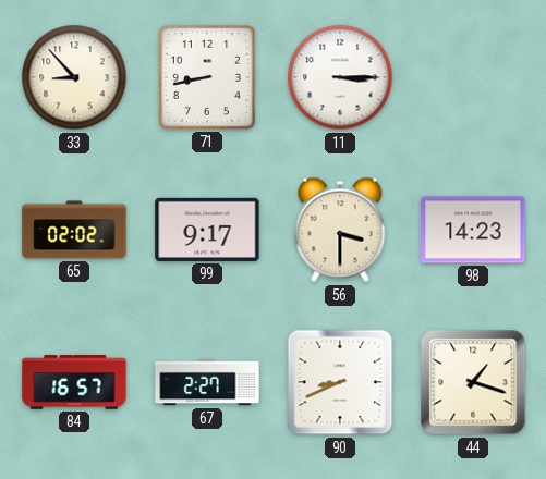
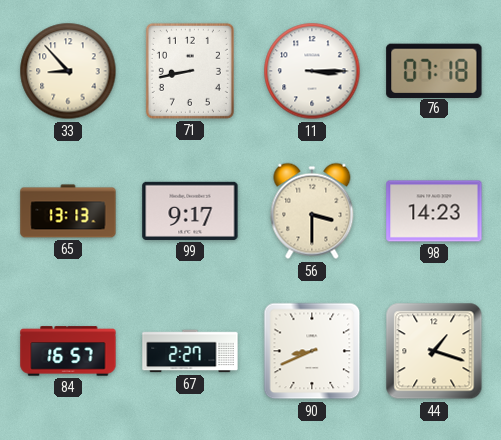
76: none -> 07:18
65: 02:02 -> 13:13
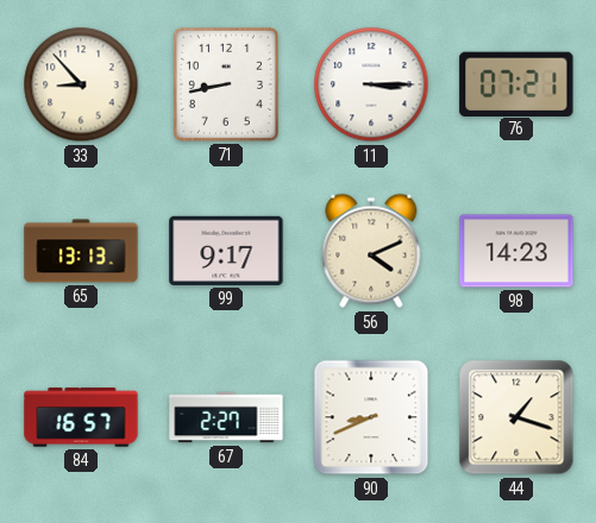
76: 07:18 -> 07:21
56: 3:30 -> 4:11
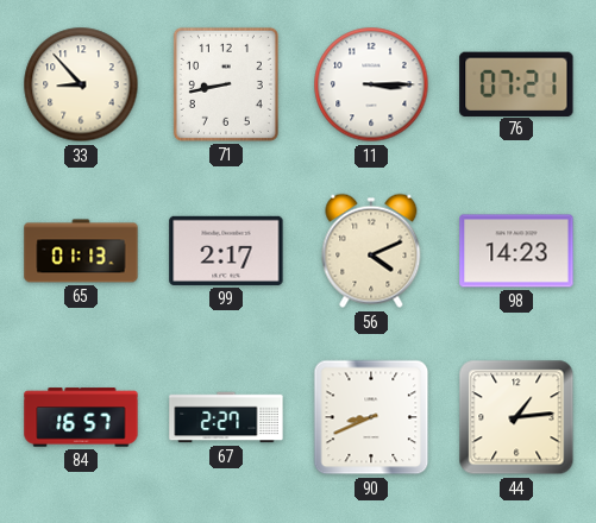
65: 13:13 -> 01:13
99: 9:17 -> 2:17
44: 1:18 -> 1:14
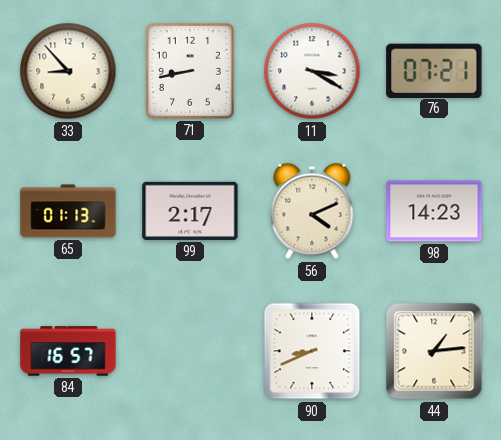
11: 3:15 -> 3:20
67: 2:27 -> none
